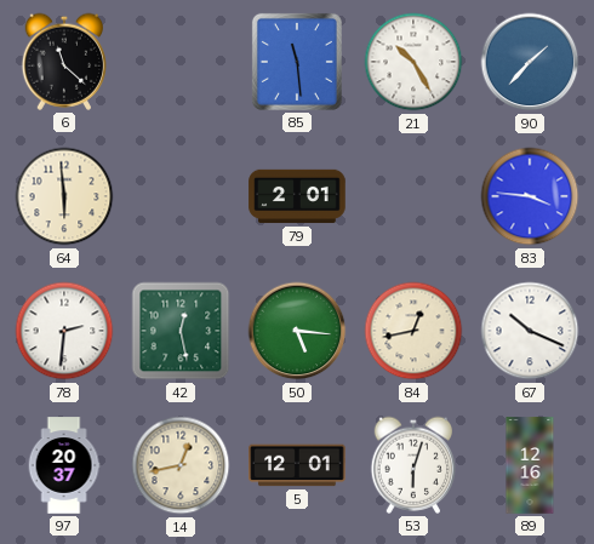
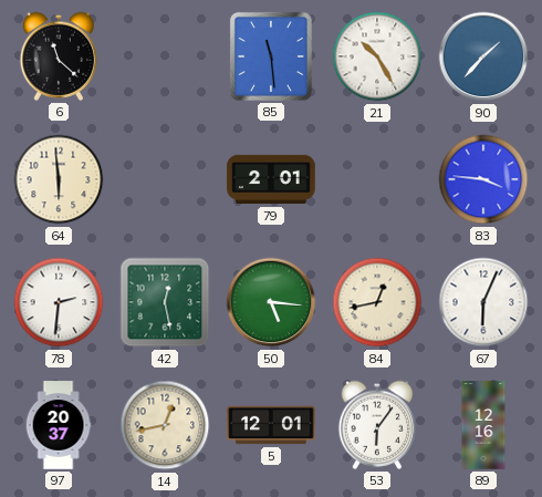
67: 10:19 -> 6:04
53: 6:03 -> 6:06
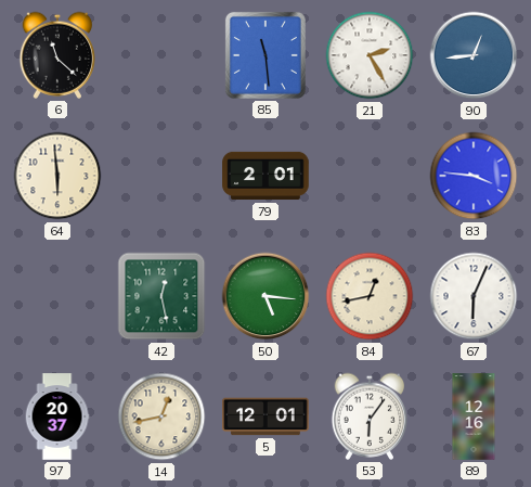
21: 10:25 -> 2:25
90: 1:37 -> 12:44
78: 2:31 -> none
